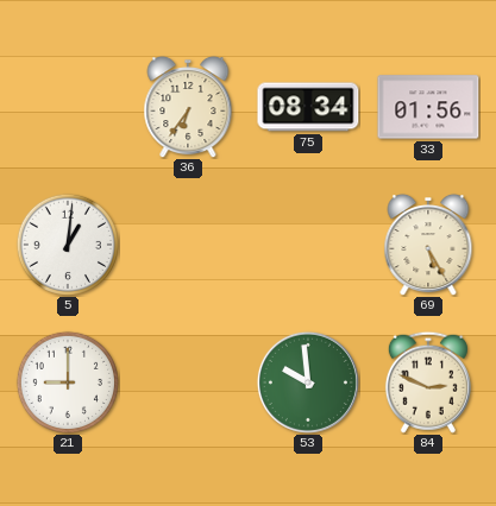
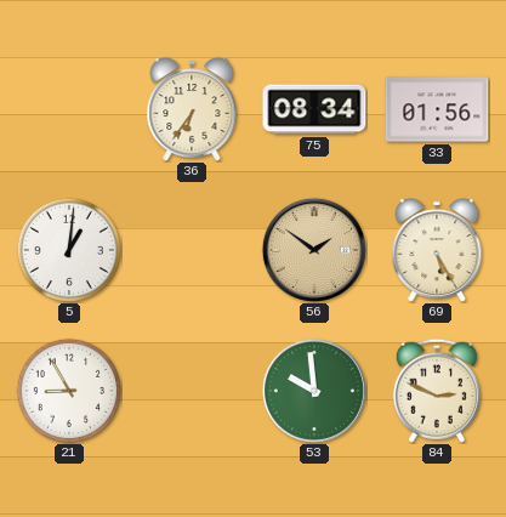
56: none -> 1:51
21: 9:00 -> 8:55
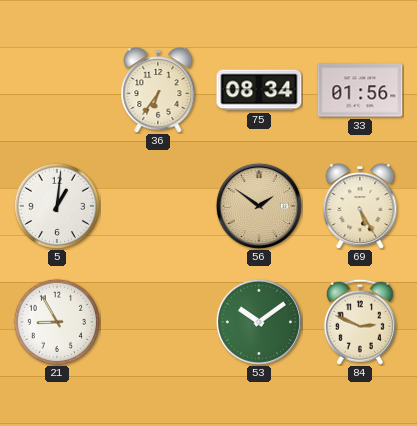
53: 9:59 -> 10:09
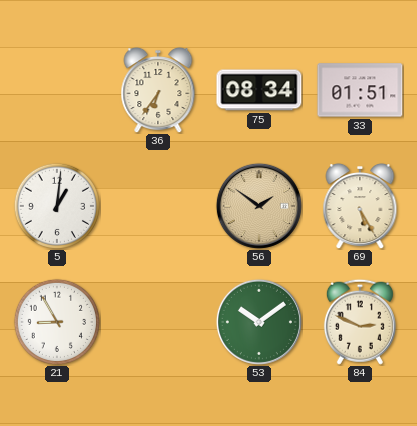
33: 01:56 -> 01:51
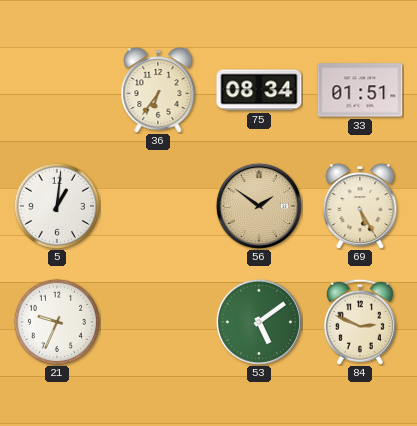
21: 8:55 -> 9:34
53: 10:09 -> 5:09
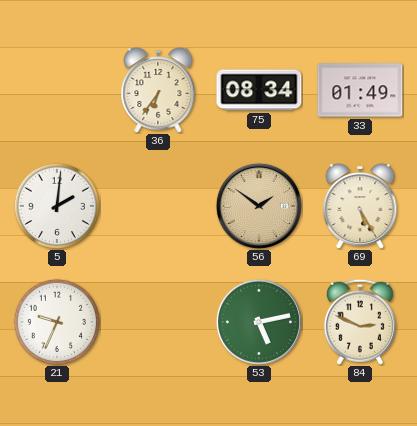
33: 01:51 -> 01:49
5: 1:01 -> 2:01
53: 5:09 -> 5:13
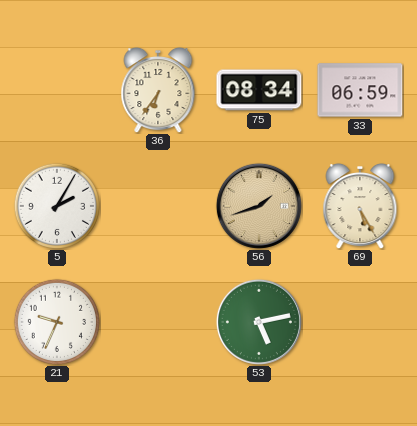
33: 01:49 -> 06:59
5: 2:01 -> 2:05
56: 1:51 -> 1:42
84: 2:49 -> none
